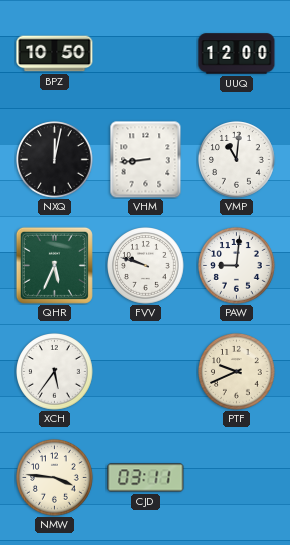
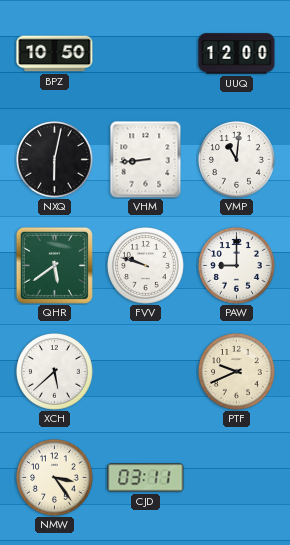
NXQ: 12:02 -> 6:02
QHR: 5:34 -> 5:39
PAW: 9:01 -> 9:00
XCH: 5:36 -> 5:38
NMW: 3:46 -> 3:24
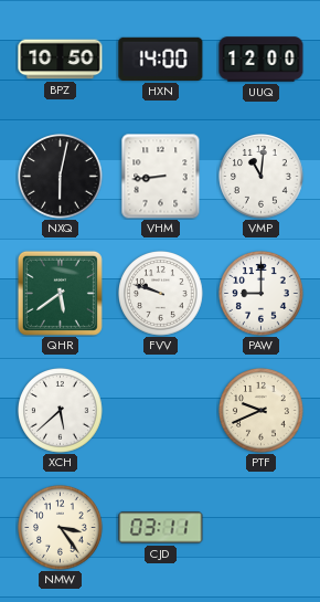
HXN: none -> 14:00
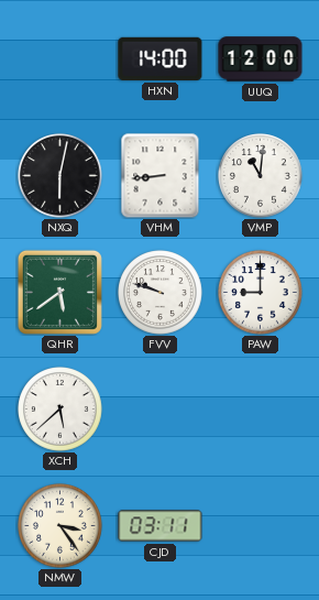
BPZ: 10:50 -> none
PTF: 9:41 -> none
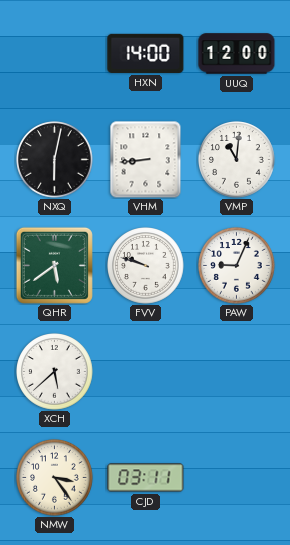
PAW: 9:00 -> 9:04
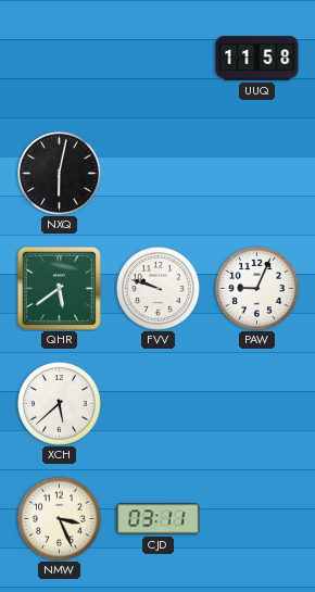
HXN: 14:00 -> none
UUQ: 12:00 -> 11:58
VHM: 8:44 -> none
VMP: 11:01 -> none
NMW: 3:24 -> 3:26
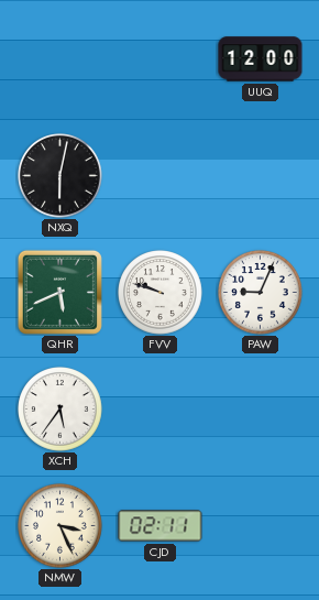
UUQ: 11:58 -> 12:00
QHR: 5:39 -> 5:41
XCH: 5:38 -> 5:36
CJD: 03:11 -> 02:11
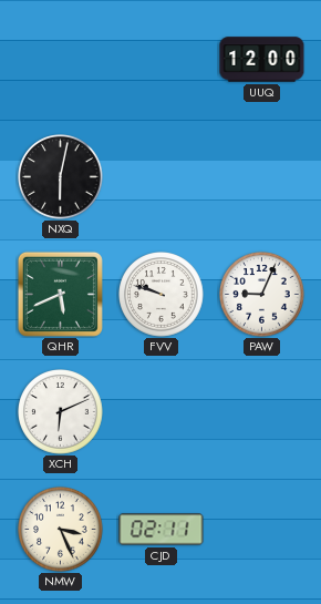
XCH: 5:36 -> 6:11
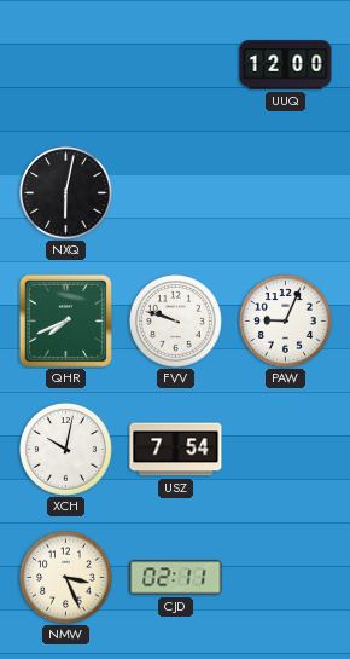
QHR: 5:41 -> 7:41
XCH: 6:11 -> 10:02
USZ: none -> 7:54
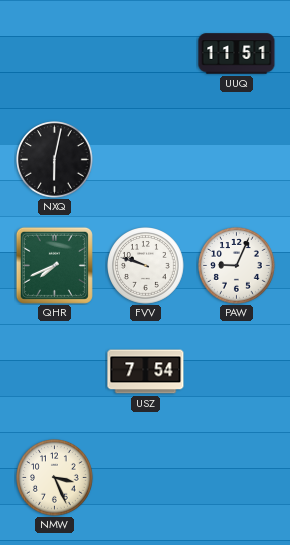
UUQ: 12:00 -> 11:51
XCH: 10:02 -> none
CJD: 02:11 -> none
